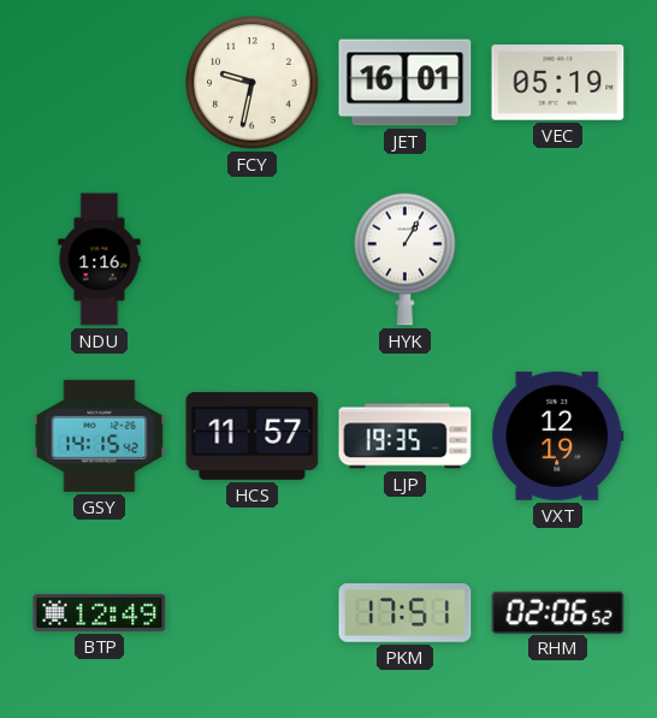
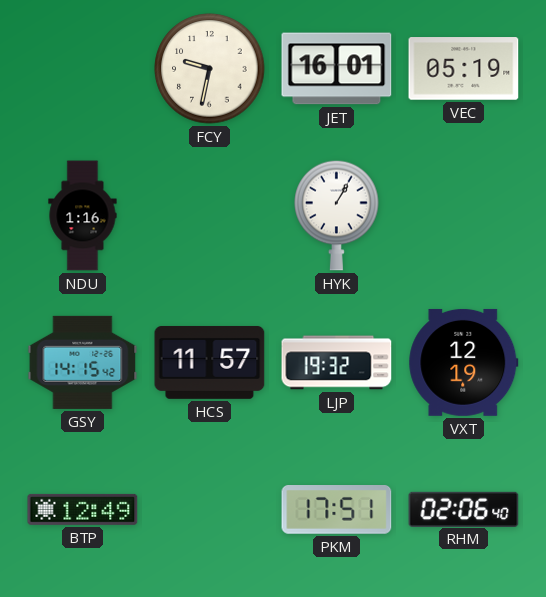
LJP: 19:35 -> 19:32
RHM: 02:06:52 -> 02:06:40
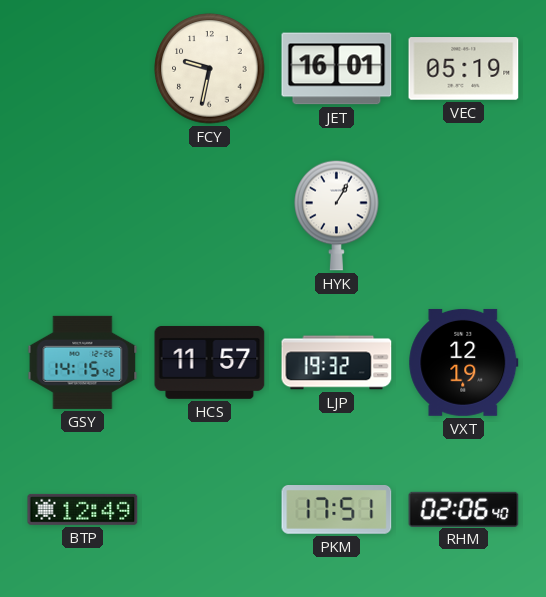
NDU: 1:16 -> none
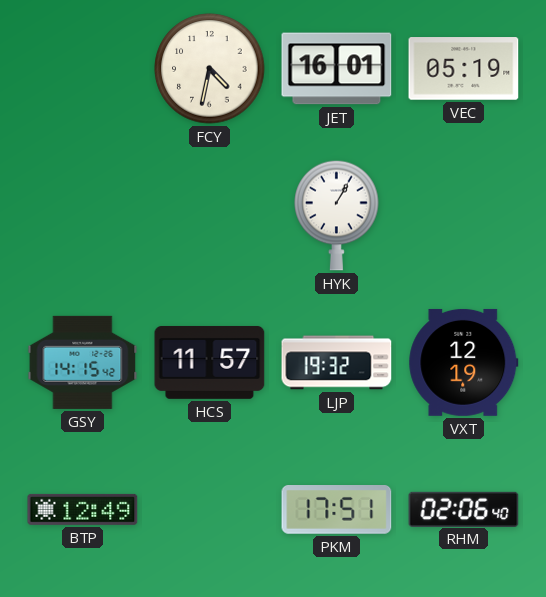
FCY: 9:32 -> 4:32
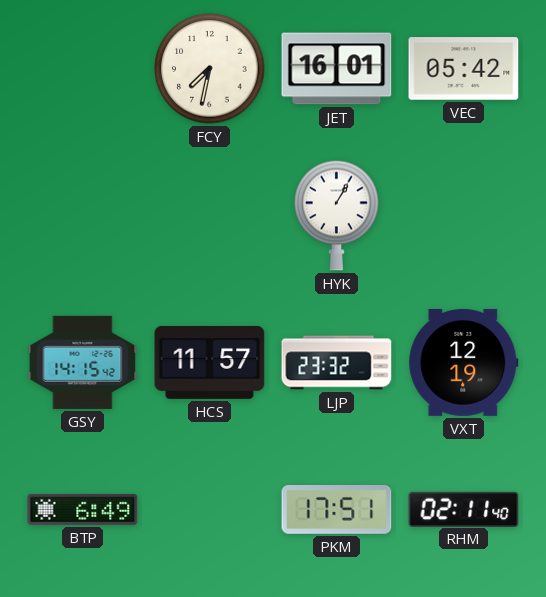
FCY: 4:32 -> 7:32
VEC: 05:19 -> 05:42
LJP: 19:32 -> 23:32
BTP: 12:49 -> 6:49
RHM: 02:06 -> 02:11
